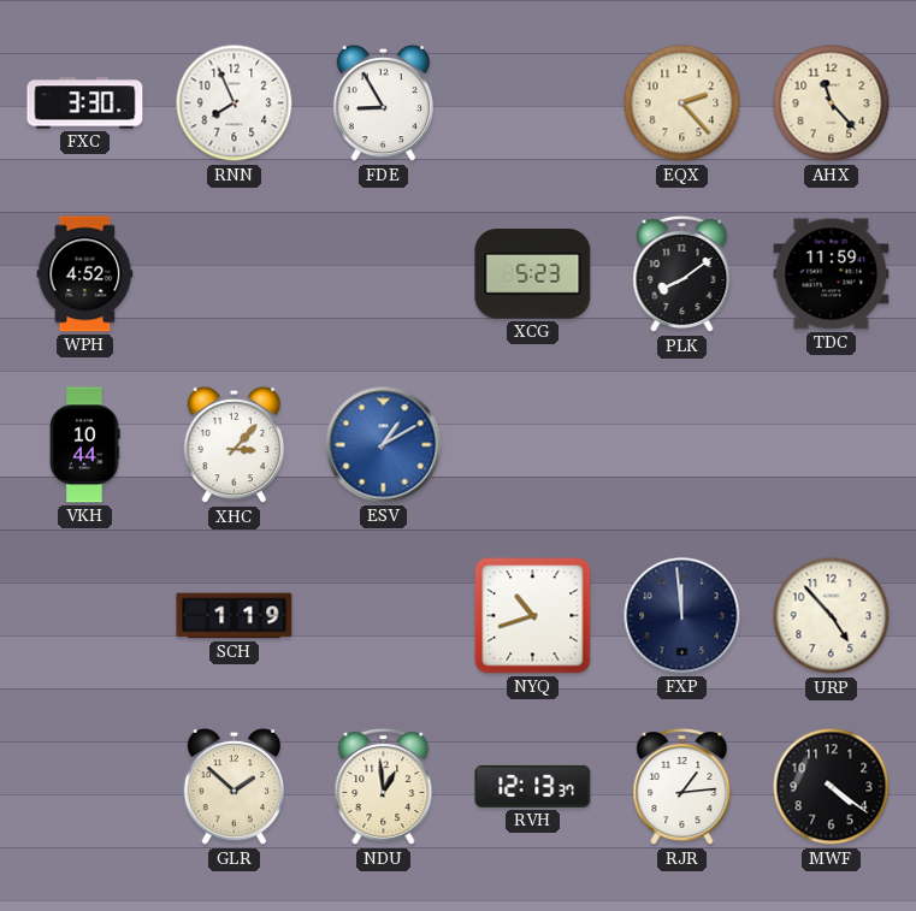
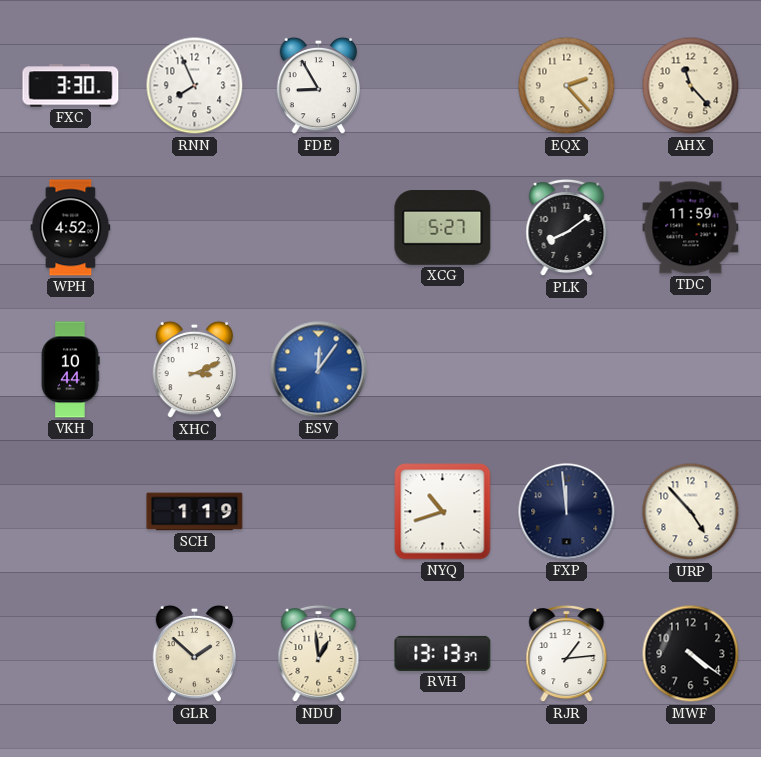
XCG: 5:23 -> 5:27
XHC: 3:07 -> 3:11
ESV: 1:10 -> 12:06
RVH: 12:13 -> 13:13
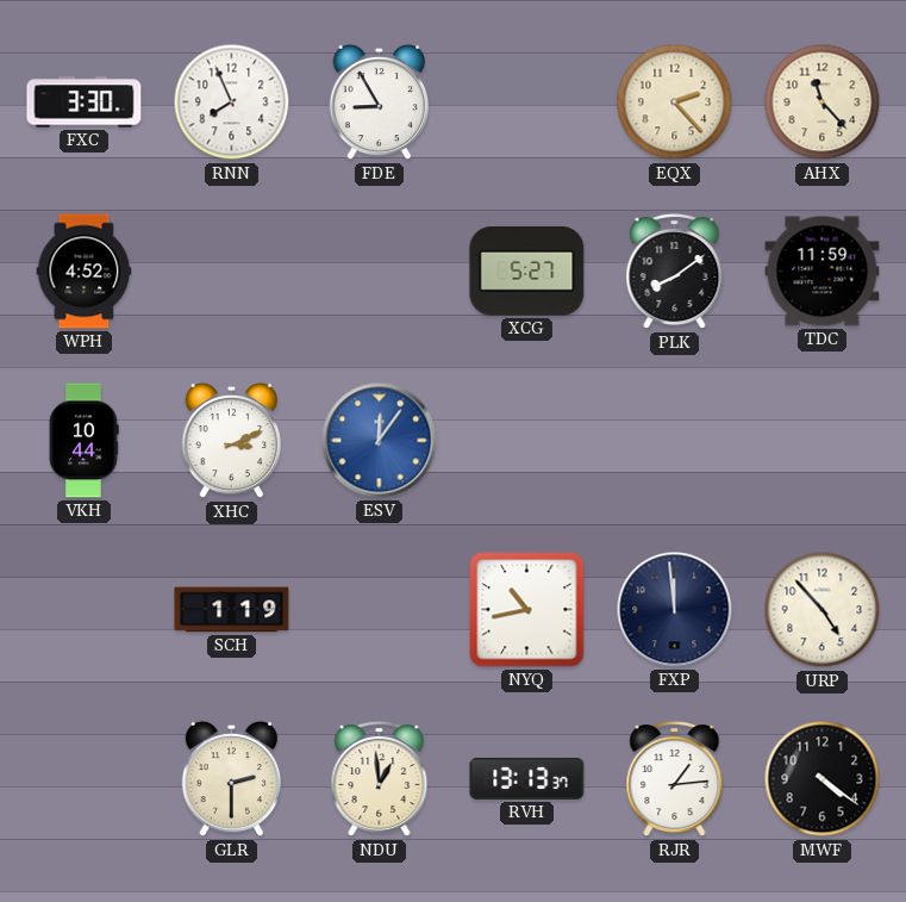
NYQ: 10:42 -> 10:43
GLR: 1:52 -> 2:30
